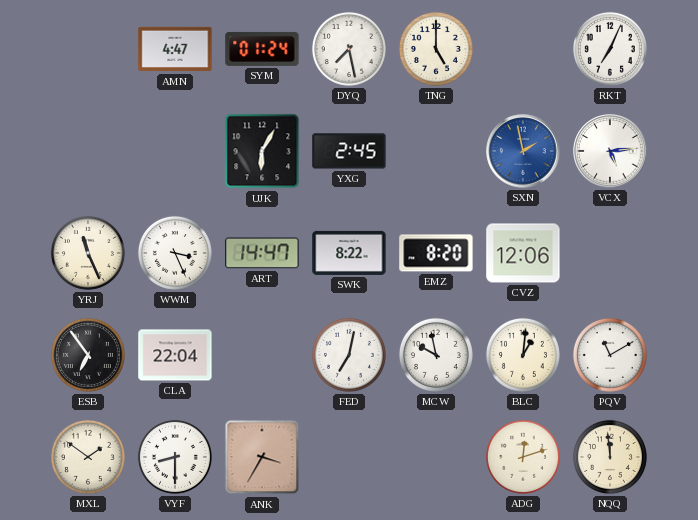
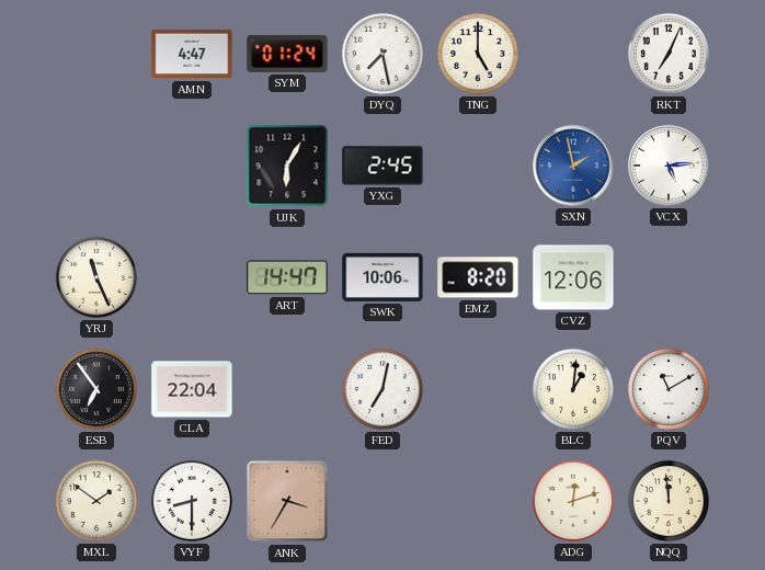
WWM: 3:26 -> none
SWK: 8:22 -> 10:06
MCW: 9:58 -> none
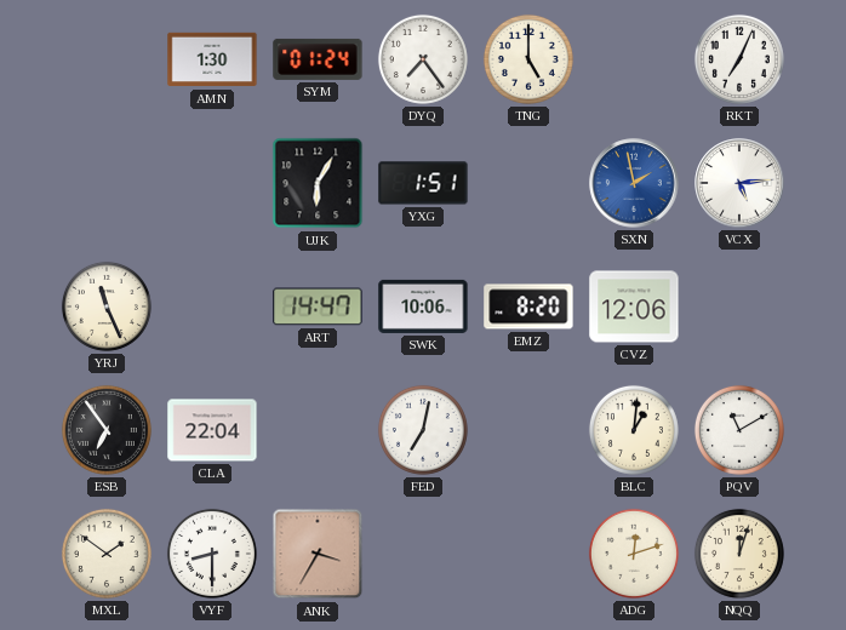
AMN: 4:47 -> 1:30
DYQ: 7:28 -> 7:24
YXG: 2:45 -> 1:51
NQQ: 11:59 -> 12:03
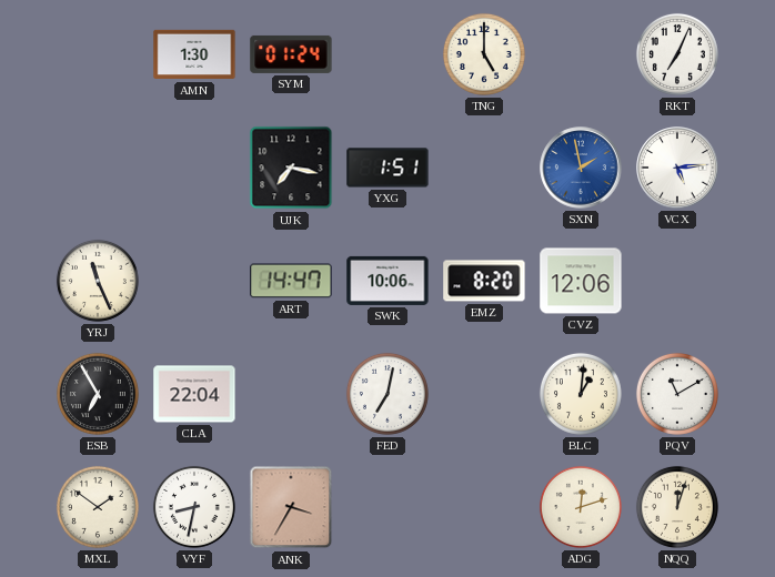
DYQ: 7:24 -> none
UJK: 6:05 -> 7:17
ESB: 6:54 -> 6:55
VYF: 8:30 -> 8:32
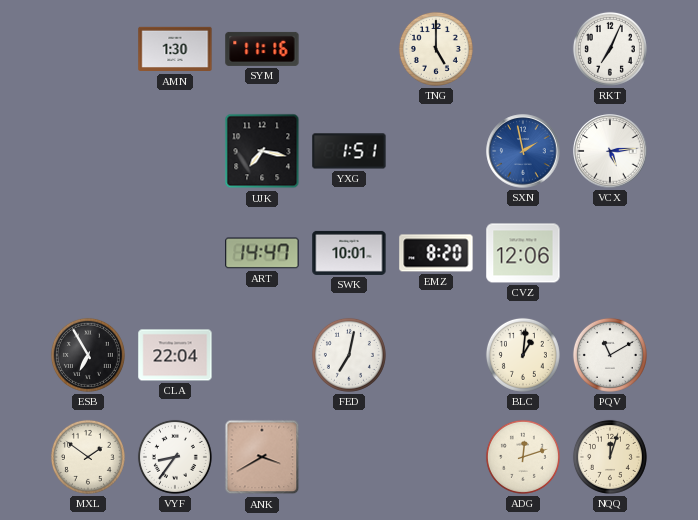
SYM: 01:24 -> 11:16
YRJ: 11:26 -> none
SWK: 10:06 -> 10:01
VYF: 8:32 -> 8:36
ANK: 3:35 -> 3:40
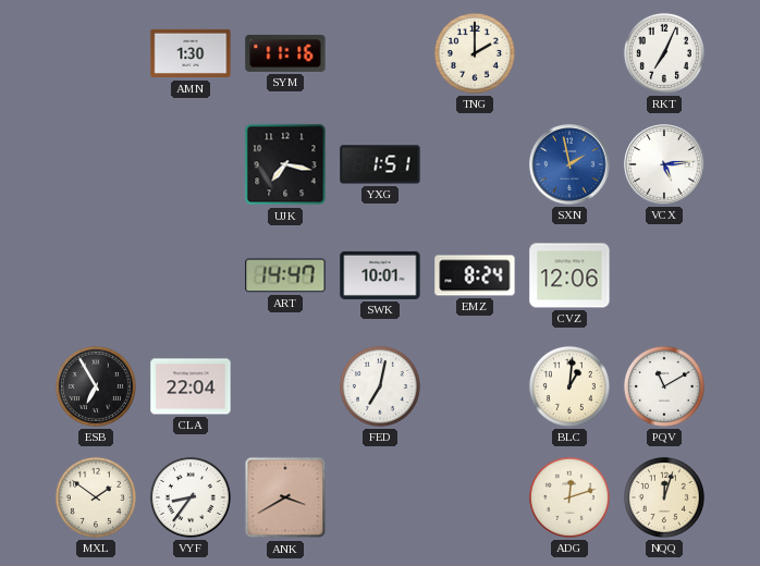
TNG: 5:00 -> 2:00
EMZ: 8:20 -> 8:24
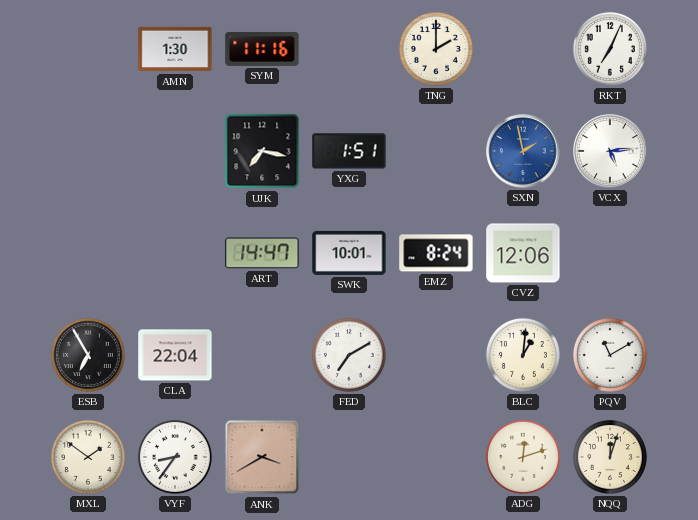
FED: 7:02 -> 7:10
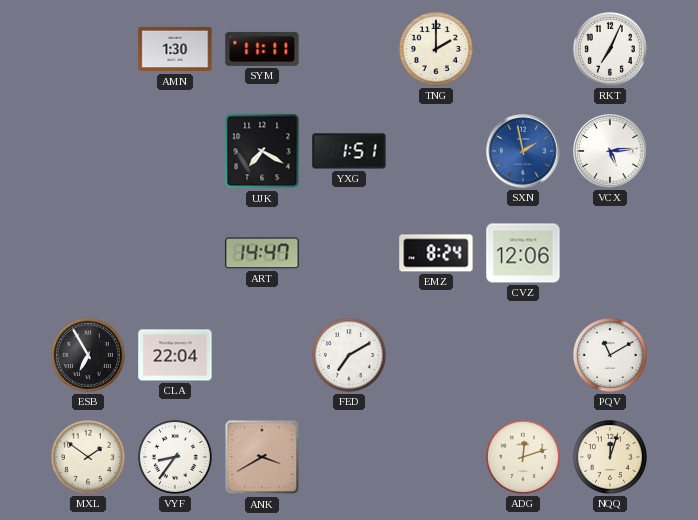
SYM: 11:16 -> 11:11
UJK: 7:17 -> 7:20
SWK: 10:01 -> none
BLC: 1:01 -> none
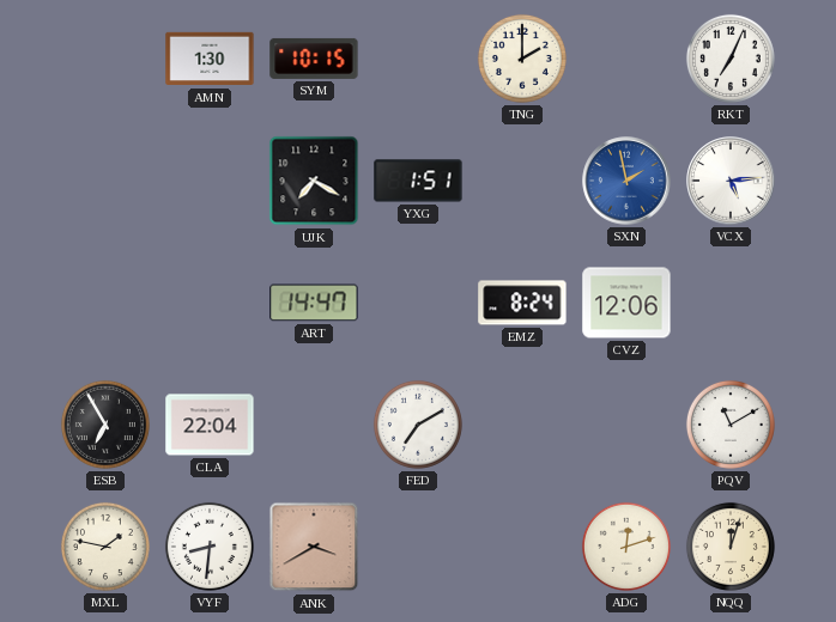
SYM: 11:11 -> 10:15
MXL: 1:51 -> 1:47
VYF: 8:36 -> 8:31
